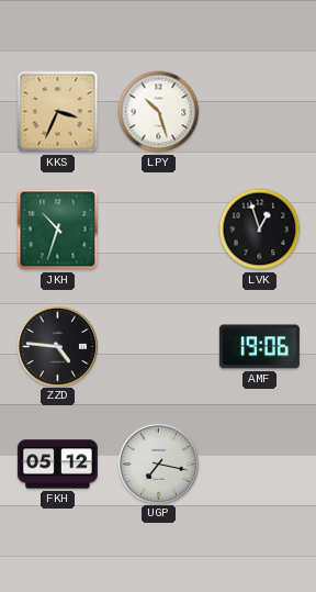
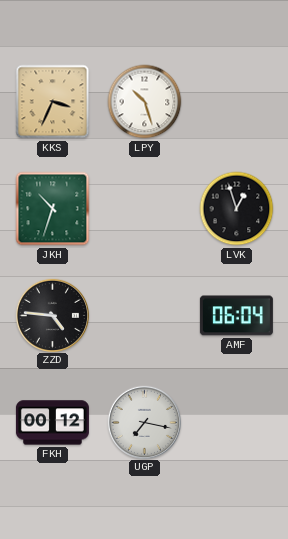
AMF: 19:06 -> 06:04
FKH: 05:12 -> 00:12
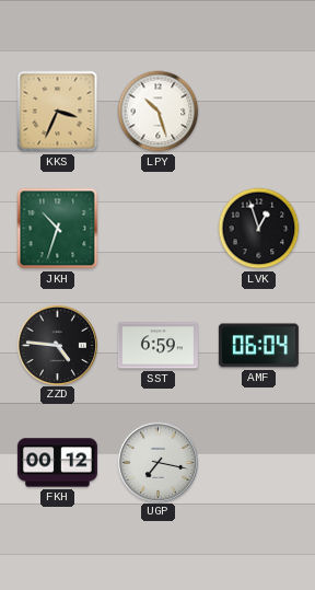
SST: none -> 6:59
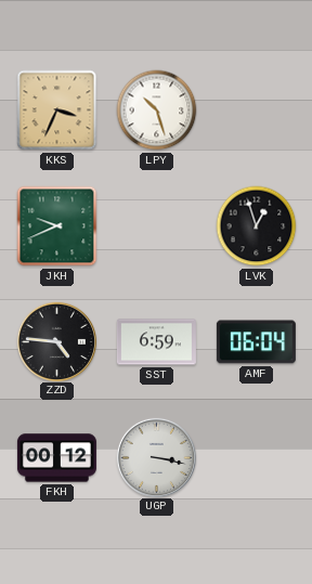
JKH: 10:33 -> 9:41
UGP: 7:17 -> 3:17
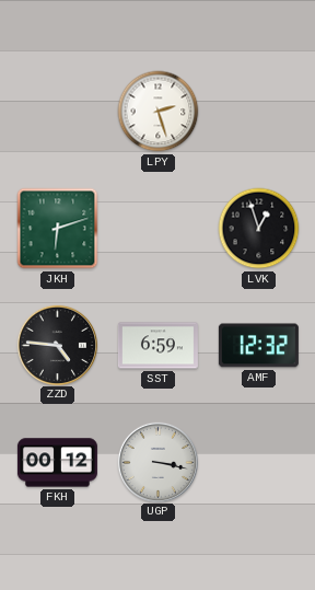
KKS: 3:34 -> none
LPY: 10:27 -> 2:27
JKH: 9:41 -> 6:12
AMF: 06:04 -> 12:32
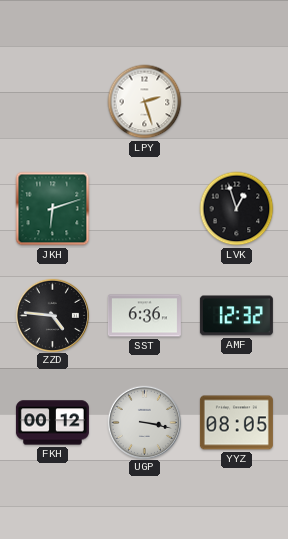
SST: 6:59 -> 6:36
YYZ: none -> 08:05
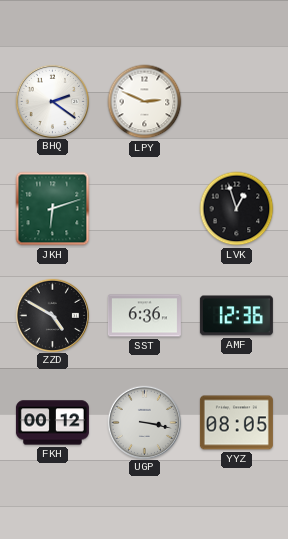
BHQ: none -> 2:21
LPY: 2:27 -> 2:49
ZZD: 4:46 -> 4:50
AMF: 12:32 -> 12:36
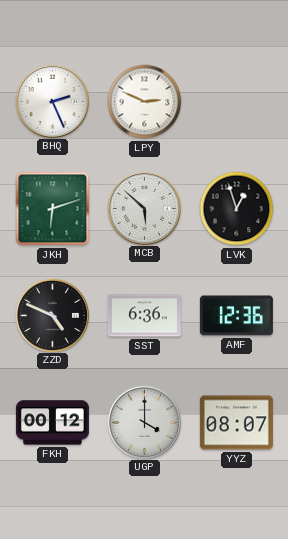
BHQ: 2:21 -> 2:26
MCB: none -> 5:52
ZZD: 4:50 -> 4:49
UGP: 3:17 -> 4:00
YYZ: 08:05 -> 08:07
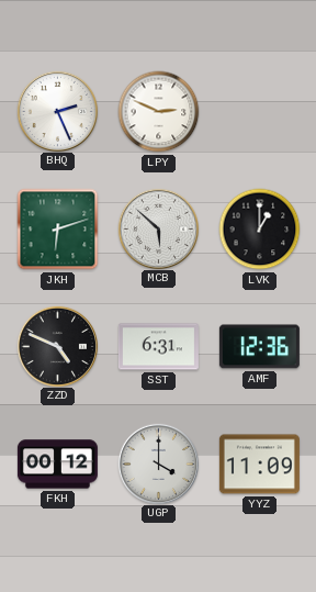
LVK: 12:57 -> 1:00
SST: 6:36 -> 6:31
YYZ: 08:07 -> 11:09
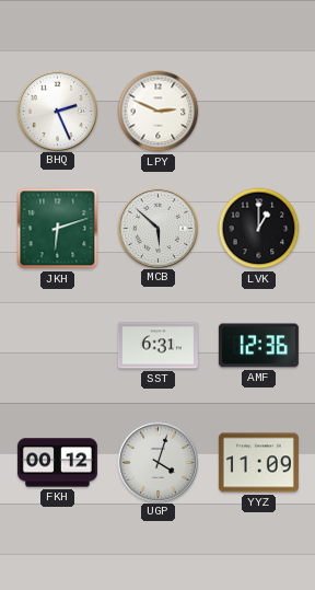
ZZD: 4:49 -> none
UGP: 4:00 -> 4:03
